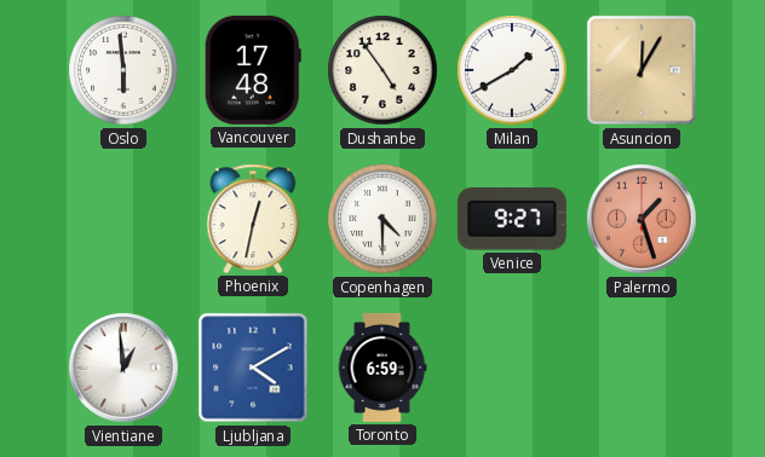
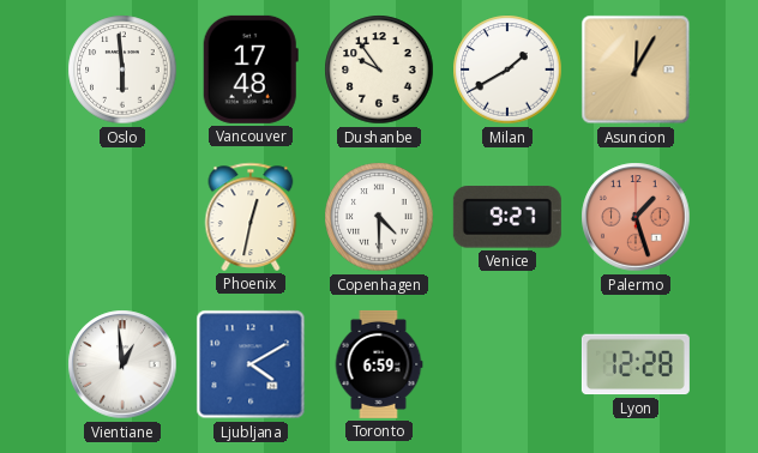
Dushanbe: 4:54 -> 9:54
Lyon: none -> 12:28
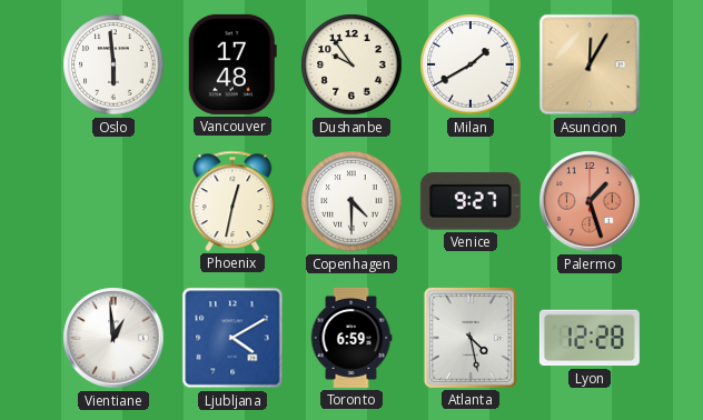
Atlanta: none -> 4:28
